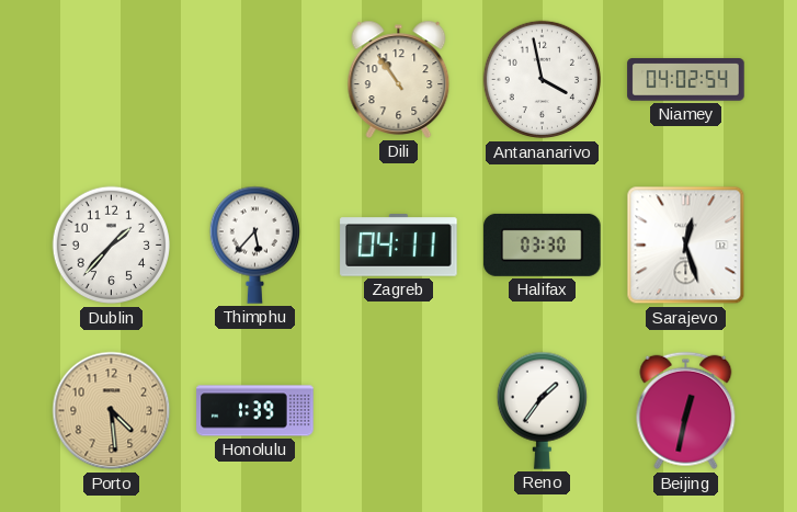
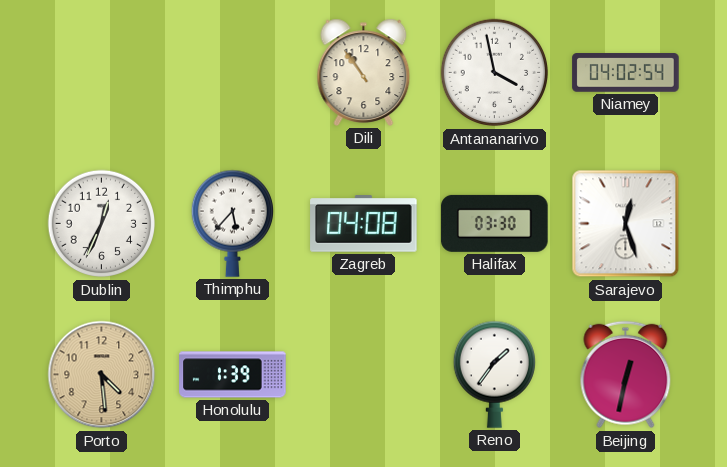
Dublin: 1:37 -> 12:34
Zagreb: 04:11 -> 04:08
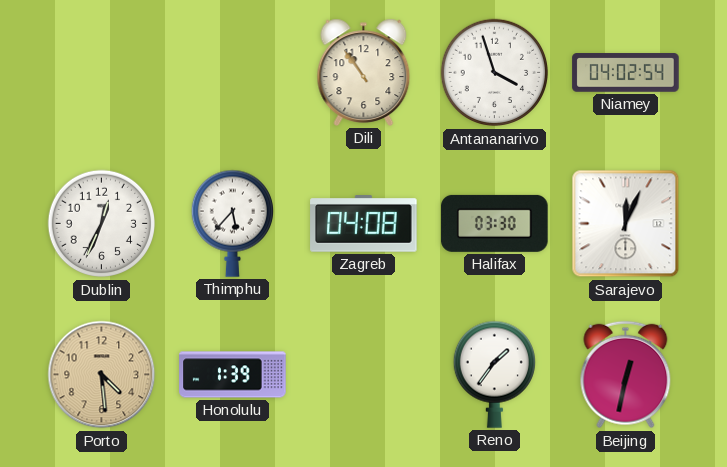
Antananarivo: 3:58 -> 3:57
Sarajevo: 12:27 -> 12:04
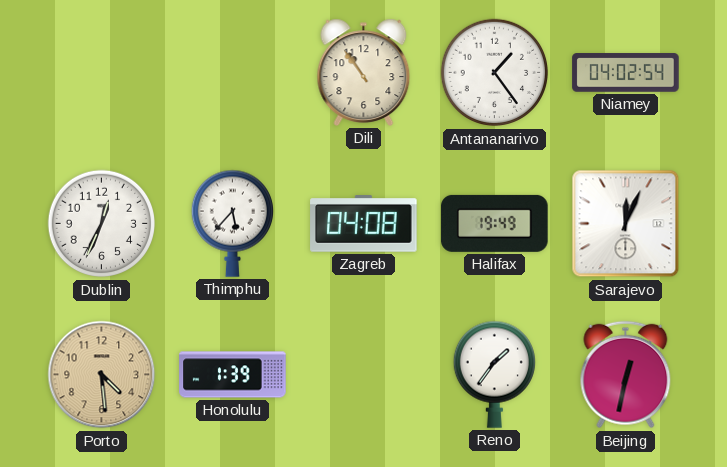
Antananarivo: 3:57 -> 1:24
Halifax: 03:30 -> 19:49
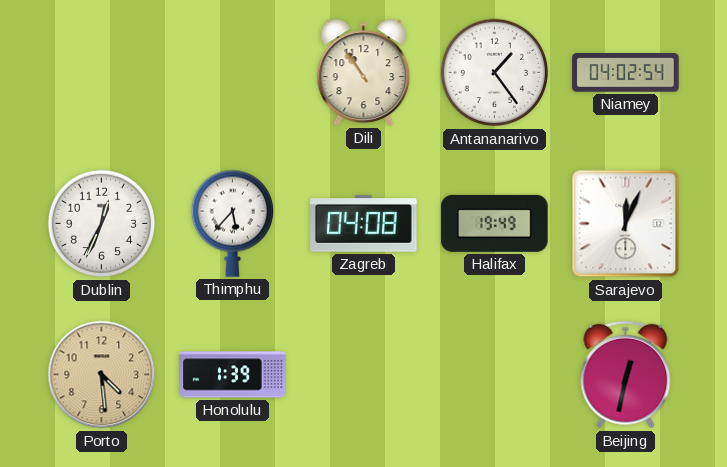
Reno: 1:36 -> none
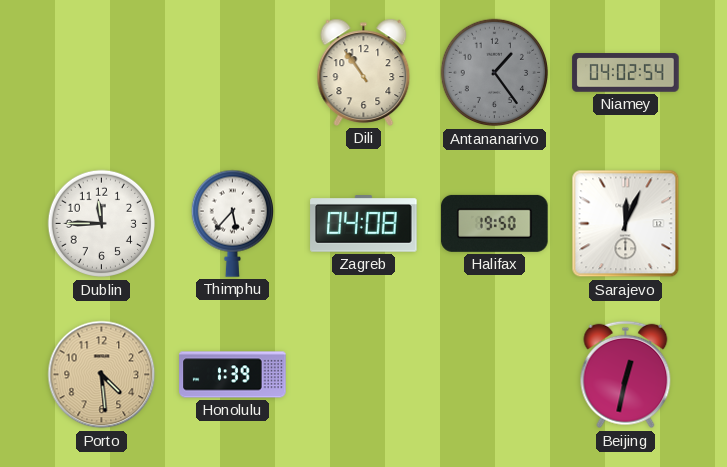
Antananarivo dial: white -> grey
Dublin: 12:34 -> 11:45
Halifax: 19:49 -> 19:50
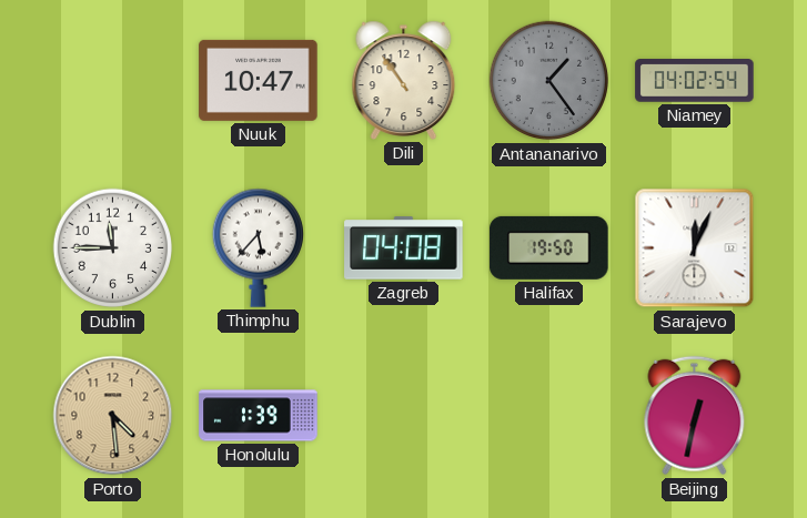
Nuuk: none -> 10:47
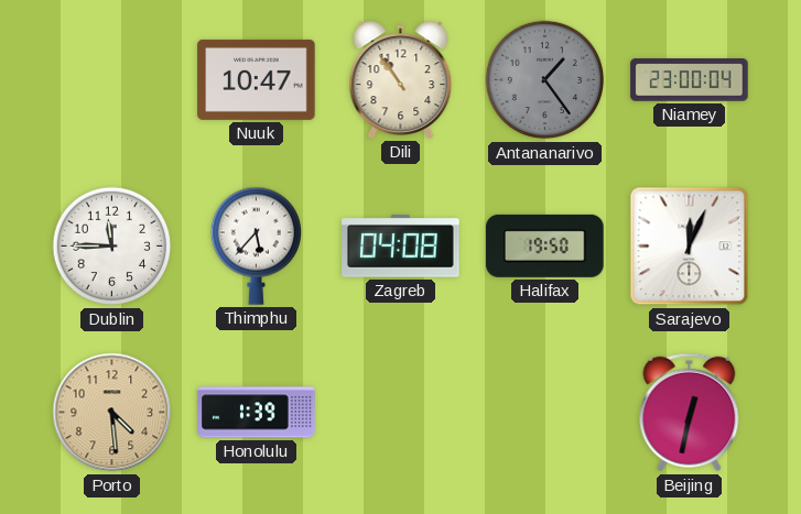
Niamey: 04:02 -> 23:00
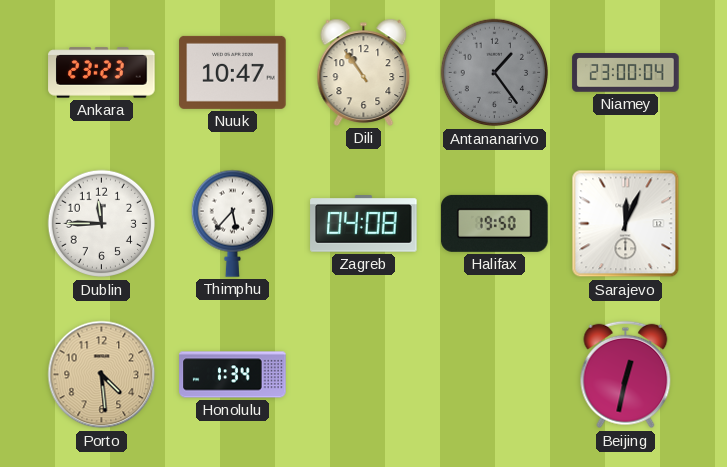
Ankara: none -> 23:23
Honolulu: 1:39 -> 1:34
